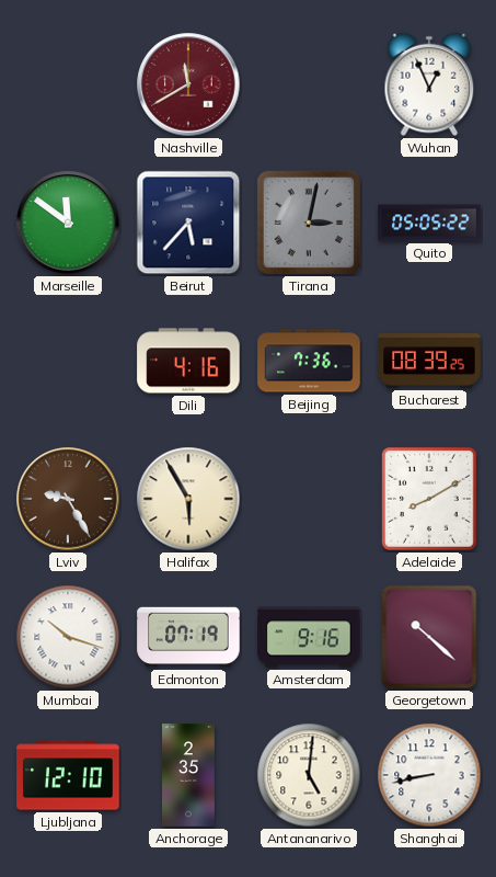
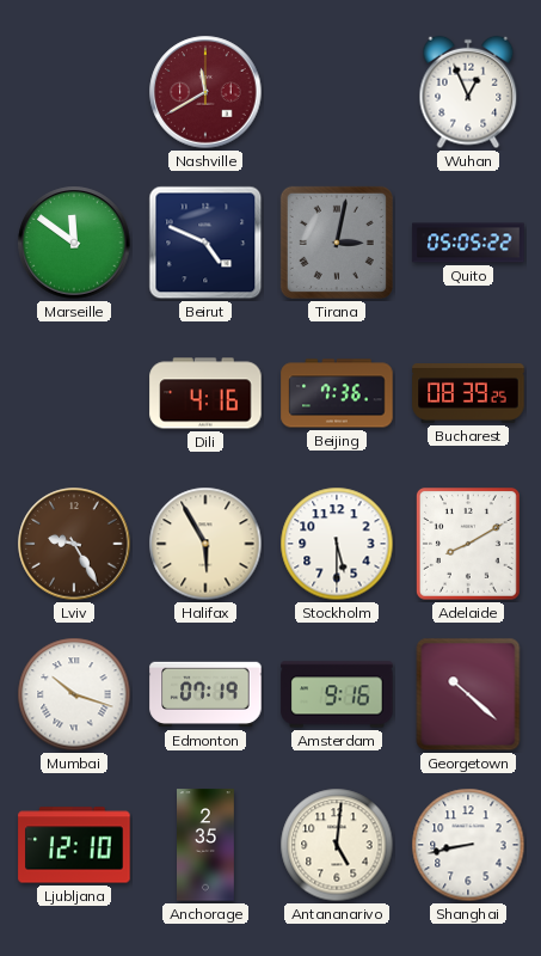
Beirut: 5:37 -> 4:49
Stockholm: none -> 5:30
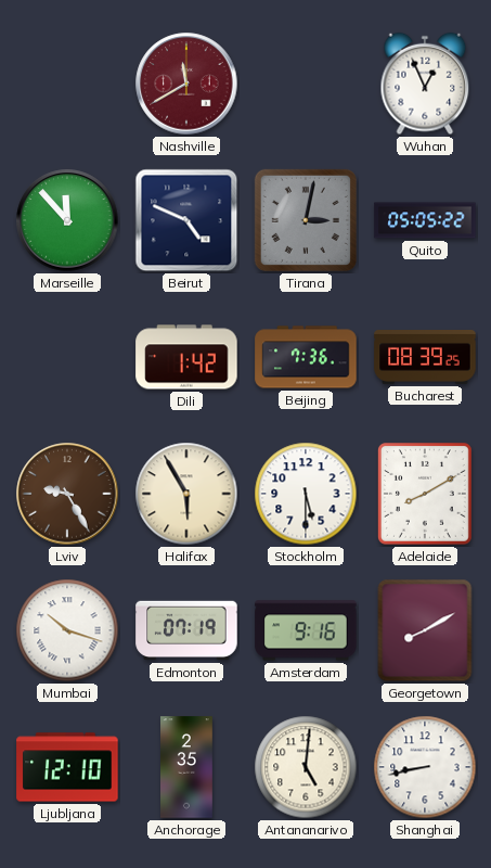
Marseille: 11:51 -> 11:53
Dili: 4:16 -> 1:42
Georgetown: 10:22 -> 8:10
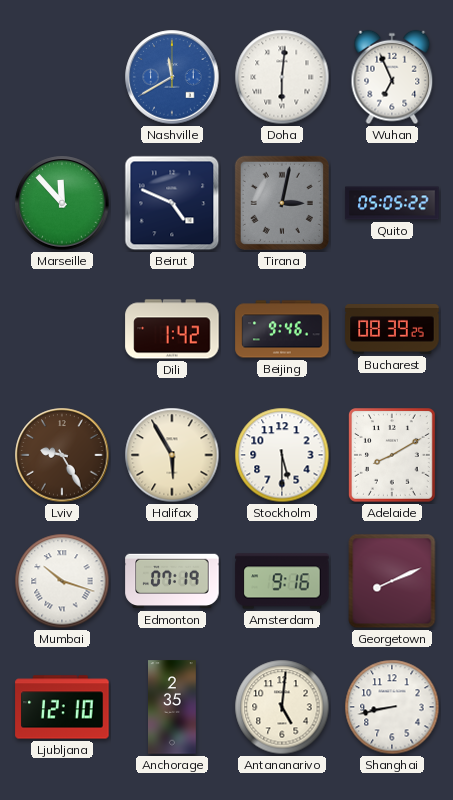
Nashville dial: burgundy -> blue
Doha: none -> 6:01
Wuhan: 12:56 -> 6:56
Beijing: 7:36 -> 9:46
Georgetown: 8:10 -> 8:11
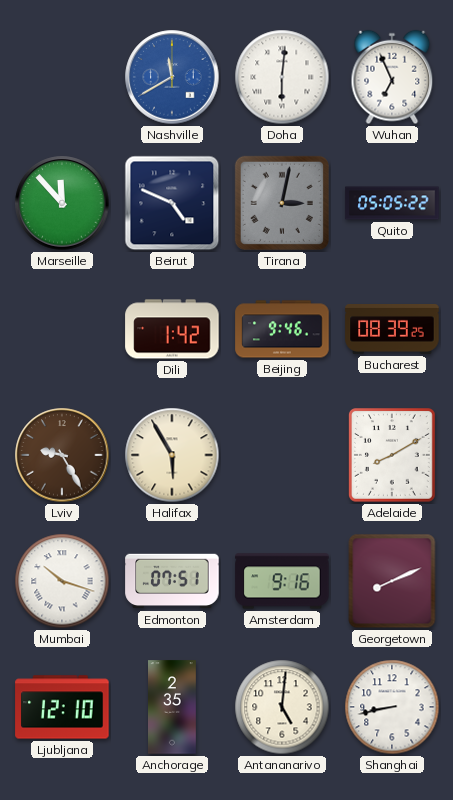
Stockholm: 5:30 -> none
Edmonton: 07:19 -> 07:51
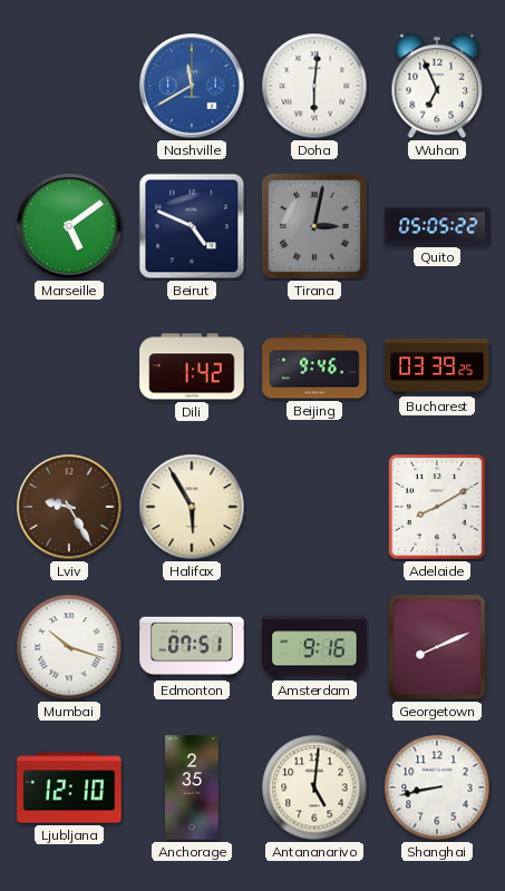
Marseille: 11:53 -> 5:09
Bucharest: 08:39 -> 03:39
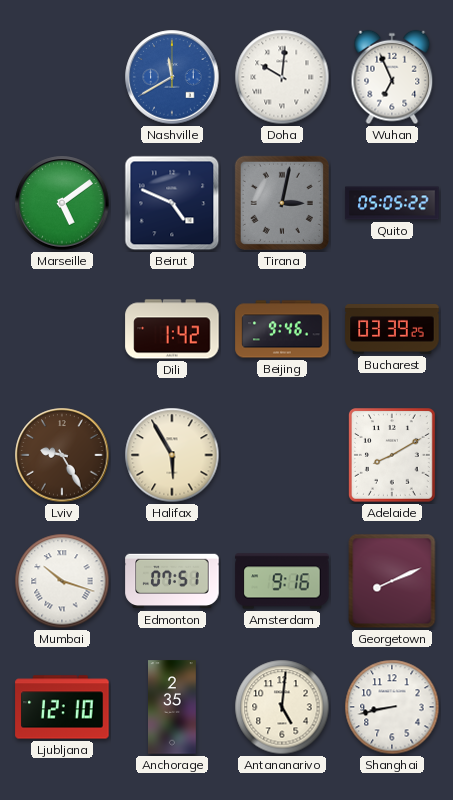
Doha: 6:01 -> 10:01
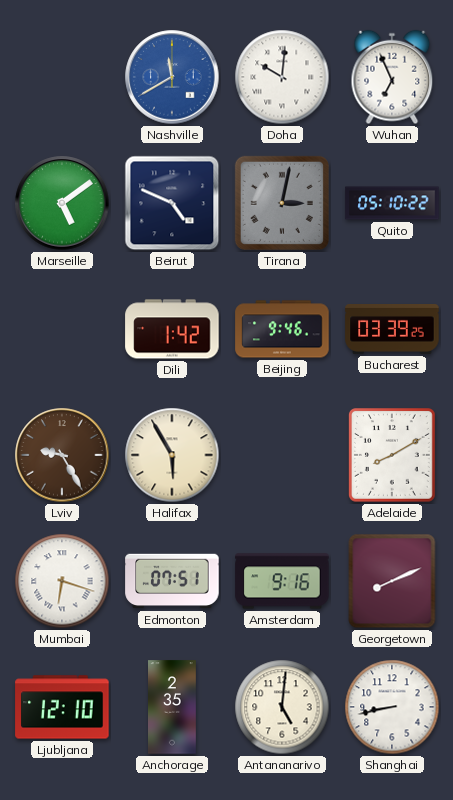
Quito: 05:05 -> 05:10
Mumbai: 10:18 -> 6:18
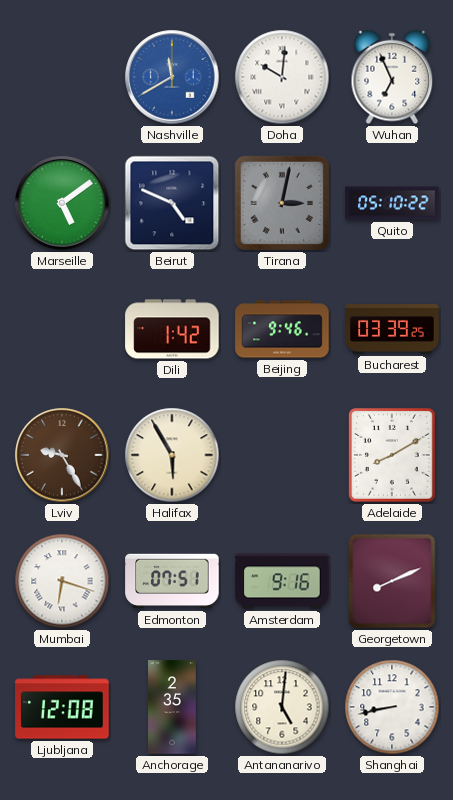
Ljubljana: 12:10 -> 12:08
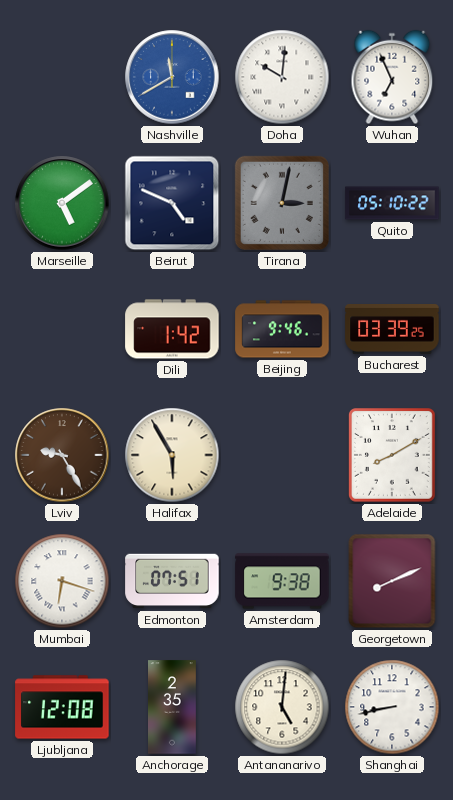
Amsterdam: 9:16 -> 9:38
